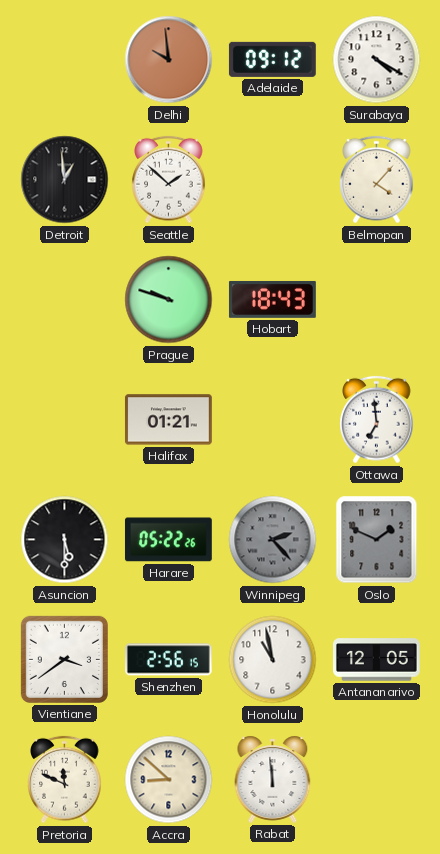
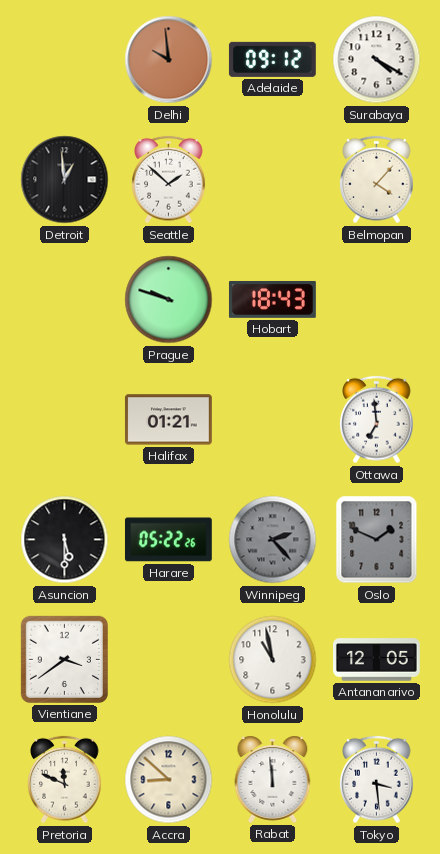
Shenzhen: 2:56 -> none
Tokyo: none -> 3:29
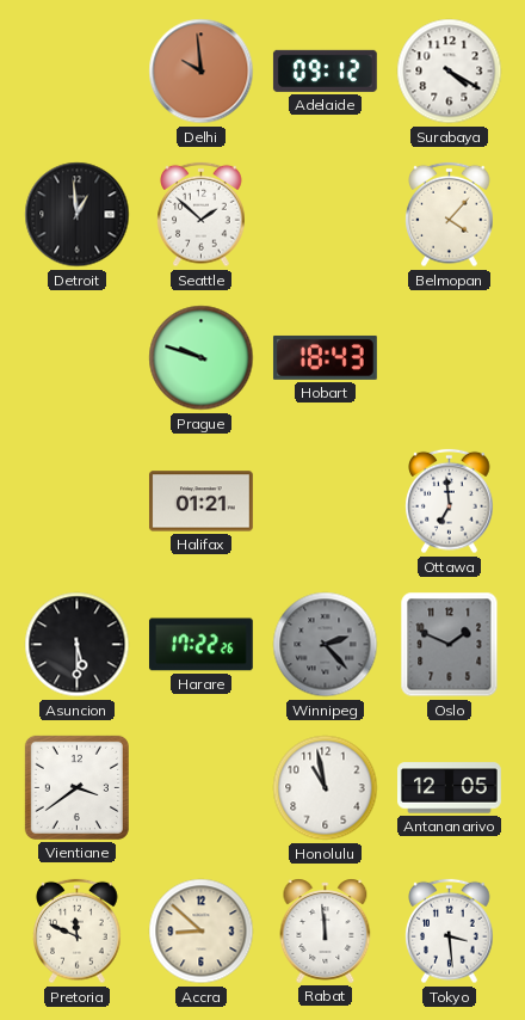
Harare: 05:22 -> 17:22
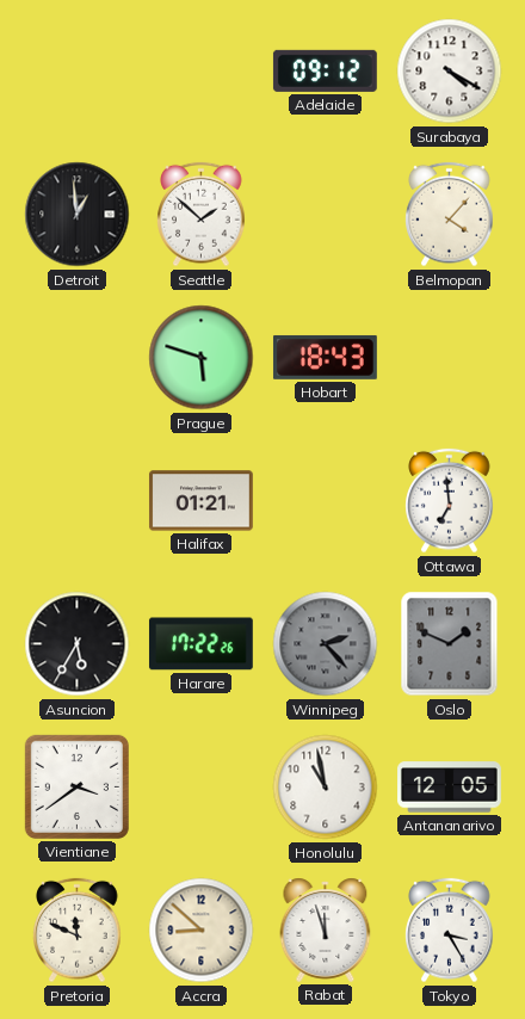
Delhi: 9:59 -> none
Prague: 9:48 -> 5:48
Asuncion: 5:30 -> 5:35
Rabat: 11:59 -> 11:57
Tokyo: 3:29 -> 3:25
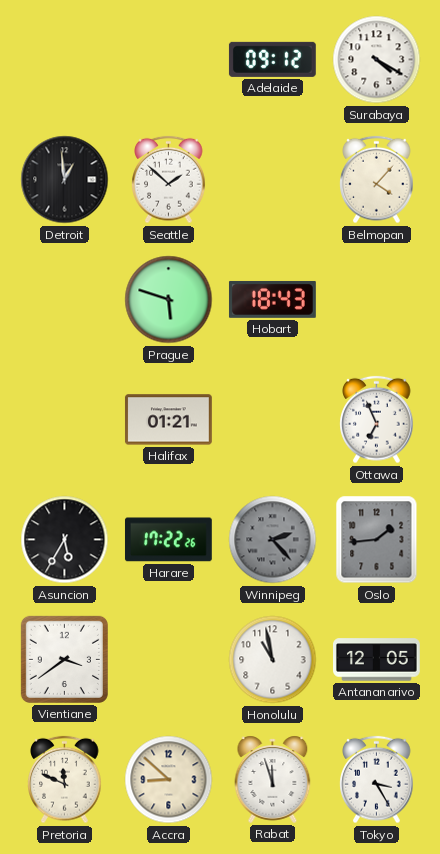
Ottawa: 6:59 -> 6:56
Oslo: 1:49 -> 1:44
